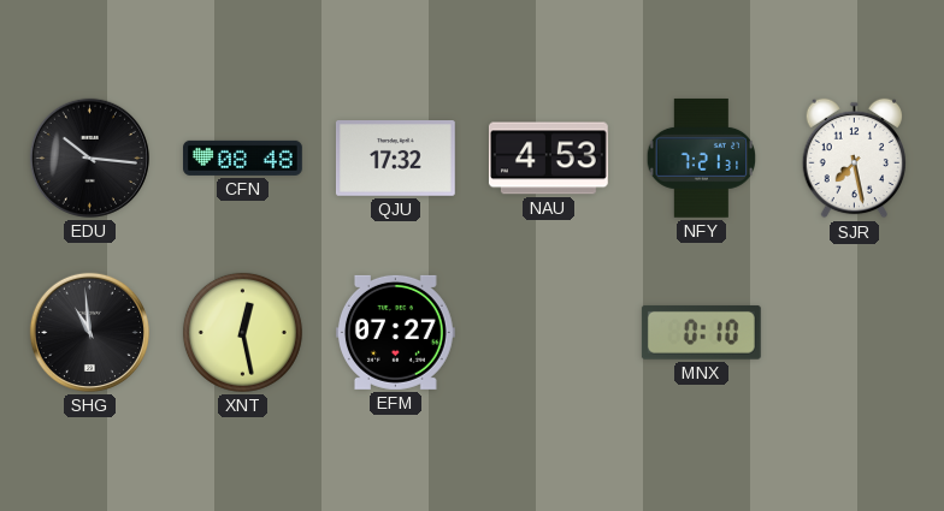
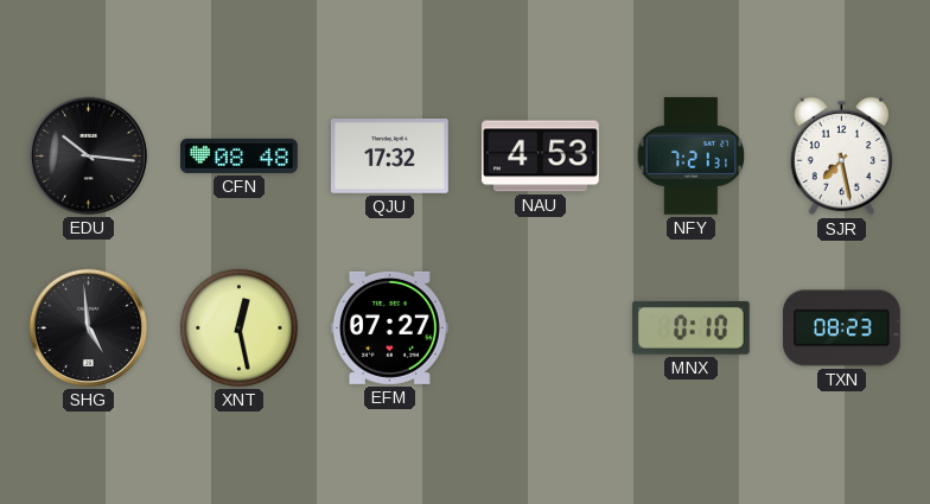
SHG: 10:59 -> 4:59
TXN: none -> 08:23
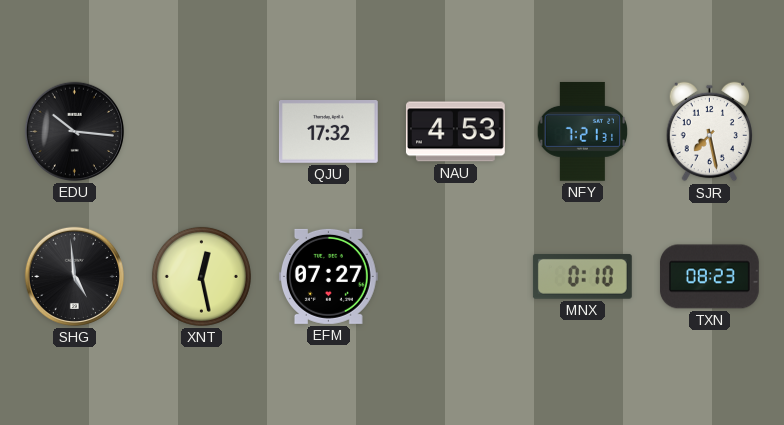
CFN: 08:48 -> none
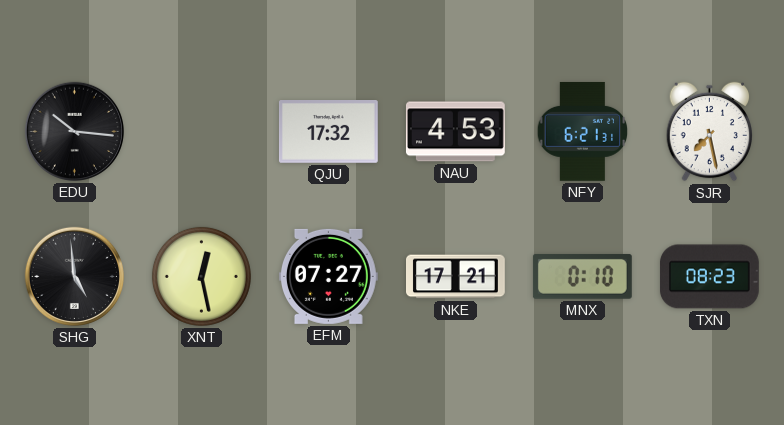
NFY: 7:21 -> 6:21
NKE: none -> 17:21
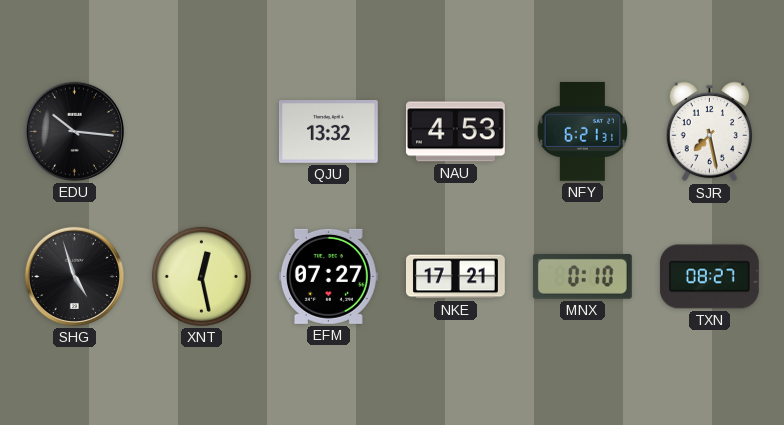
QJU: 17:32 -> 13:32
SHG: 4:59 -> 4:57
TXN: 08:23 -> 08:27
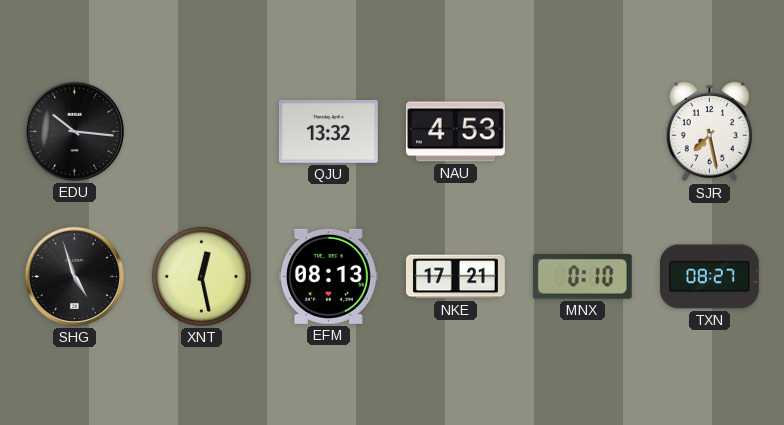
NFY: 6:21 -> none
EFM: 07:27 -> 08:13
